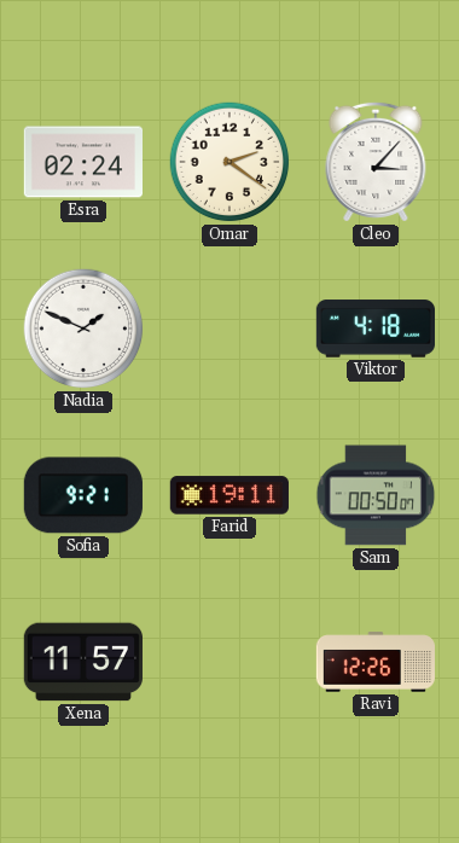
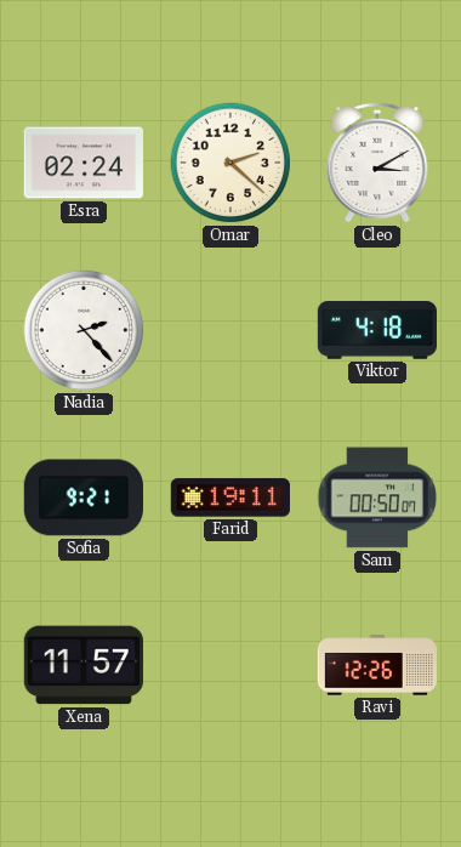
Omar: 2:21 -> 2:22
Cleo: 3:07 -> 3:10
Nadia: 1:49 -> 2:23
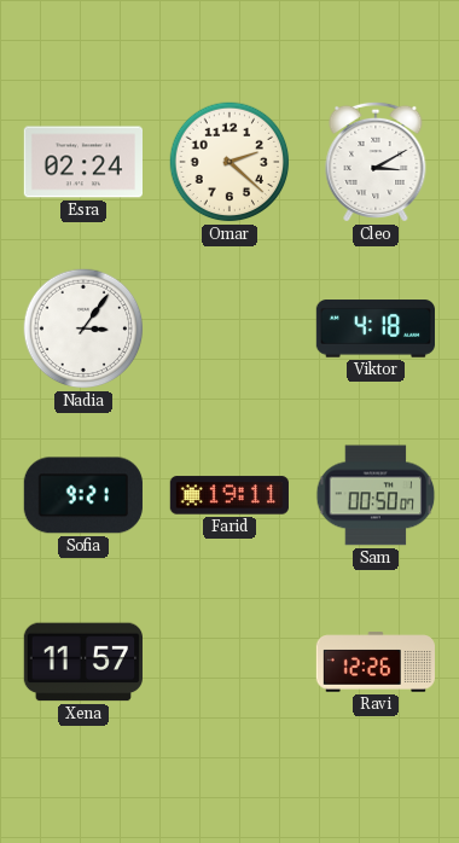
Nadia: 2:23 -> 3:06
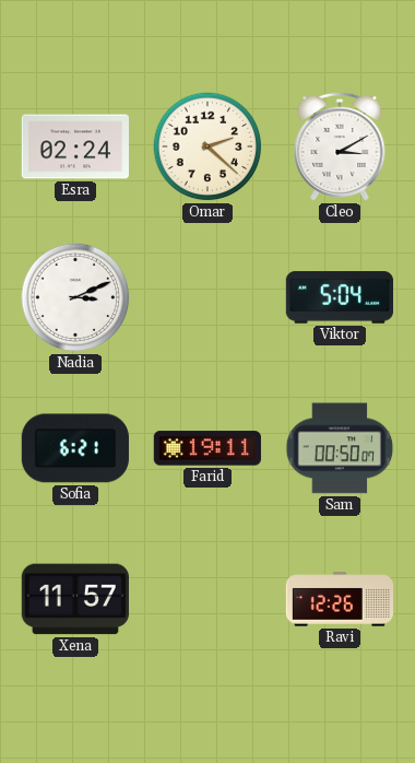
Nadia: 3:06 -> 3:11
Viktor: 4:18 -> 5:04
Sofia: 9:21 -> 6:21
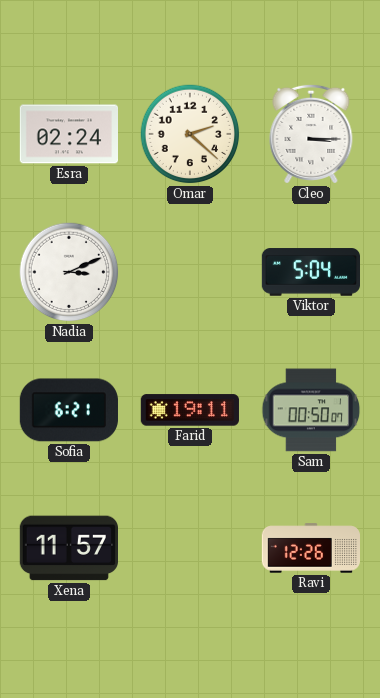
Cleo: 3:10 -> 3:15
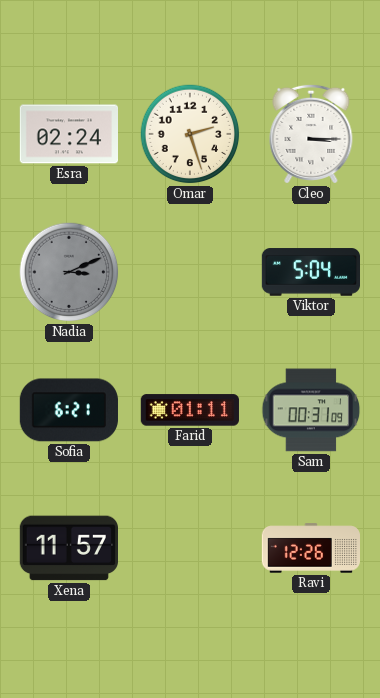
Omar: 2:22 -> 2:27
Nadia dial: white -> grey
Farid: 19:11 -> 01:11
Sam: 00:50 -> 00:31
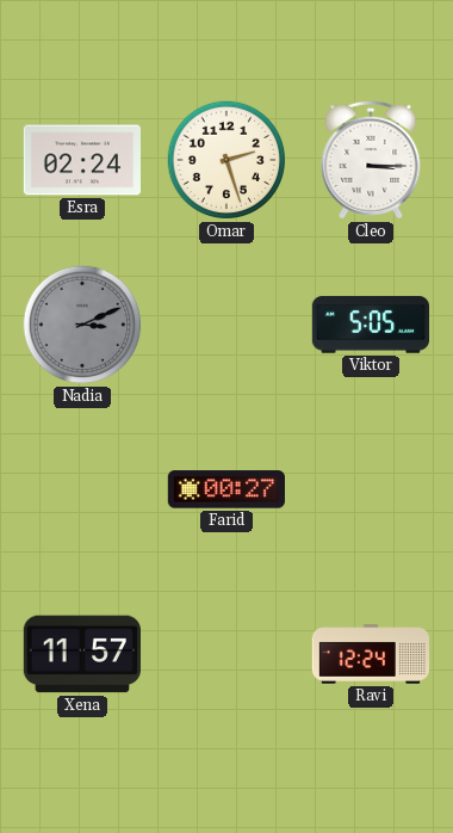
Viktor: 5:04 -> 5:05
Sofia: 6:21 -> none
Farid: 01:11 -> 00:27
Sam: 00:31 -> none
Ravi: 12:26 -> 12:24
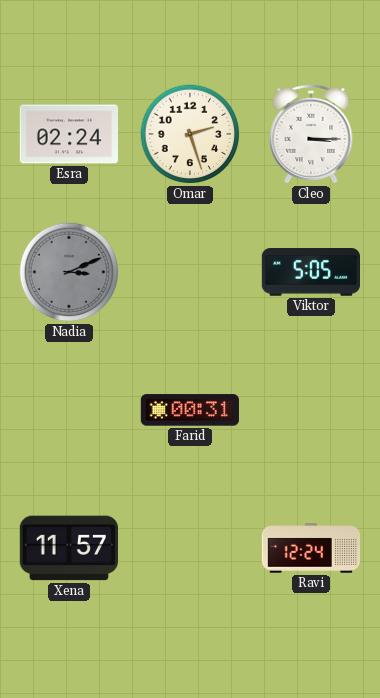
Farid: 00:27 -> 00:31
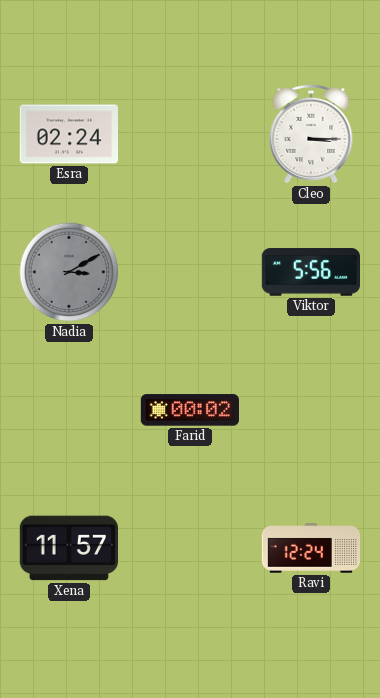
Omar: 2:27 -> none
Nadia: 3:11 -> 3:10
Viktor: 5:05 -> 5:56
Farid: 00:31 -> 00:02
